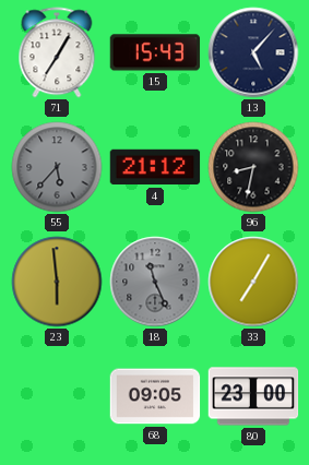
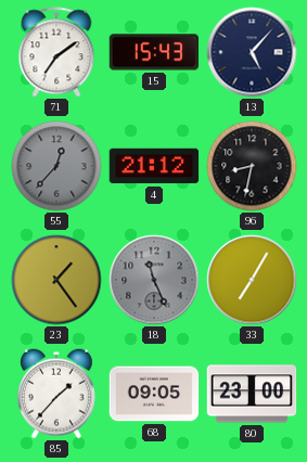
71: 7:05 -> 7:09
55: 5:37 -> 12:37
23: 5:59 -> 1:24
85: none -> 1:37
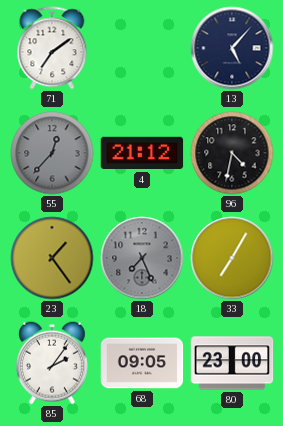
15: 15:43 -> none
96: 8:32 -> 4:32
18: 11:26 -> 7:26
85: 1:37 -> 2:06
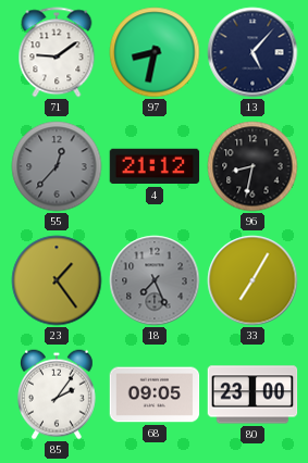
71: 7:09 -> 9:09
97: none -> 8:32
96: 4:32 -> 8:32
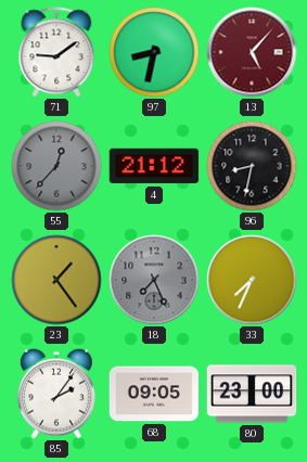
13 dial: navy -> burgundy
33: 7:05 -> 7:34
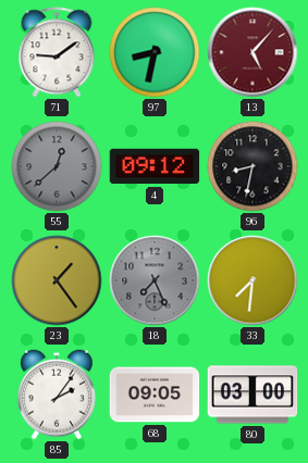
55: 12:37 -> 12:38
4: 21:12 -> 09:12
33: 7:34 -> 7:31
80: 23:00 -> 03:00
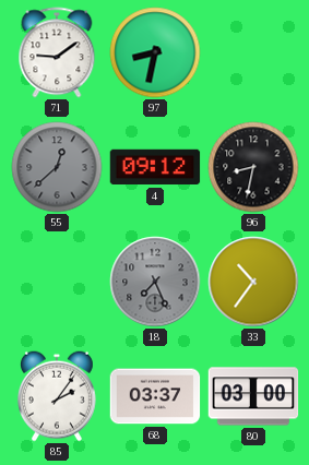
13: 5:07 -> none
23: 1:24 -> none
33: 7:31 -> 10:36
68: 09:05 -> 03:37
